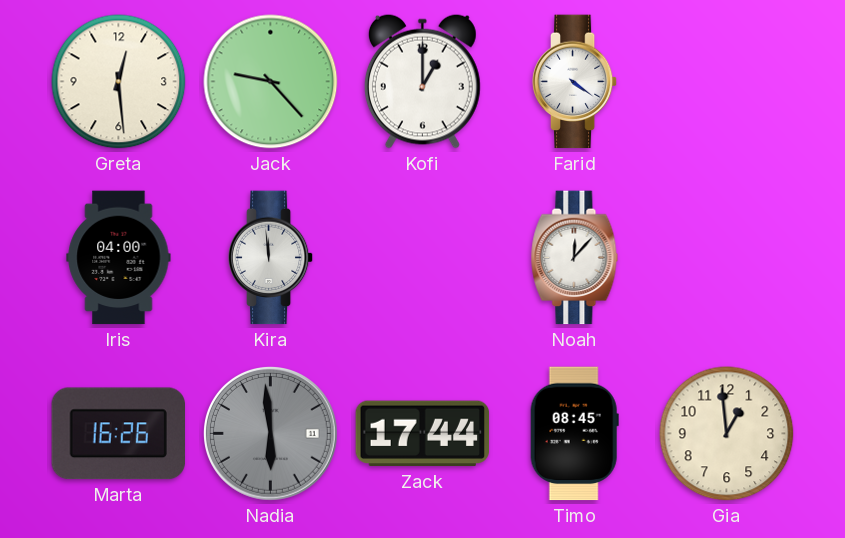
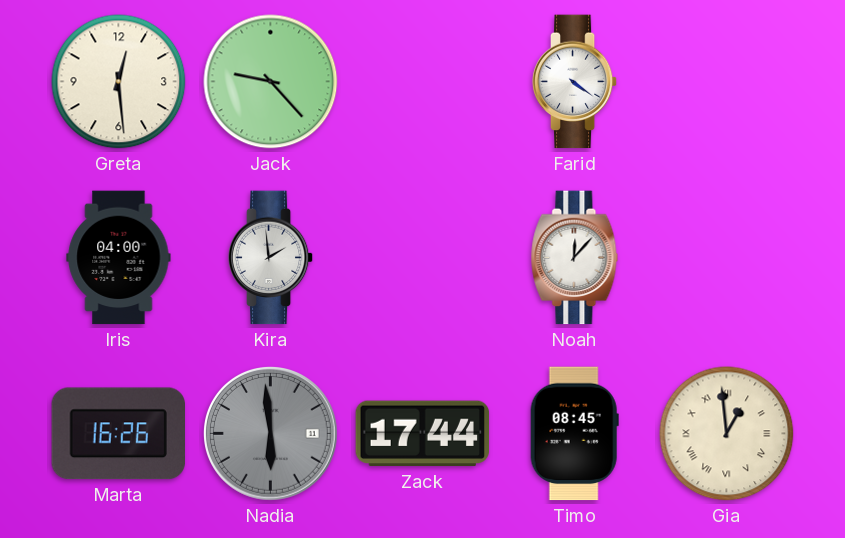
Kofi: 1:00 -> none
Kira: 11:59 -> 1:59
Gia numerals: Arabic -> Roman
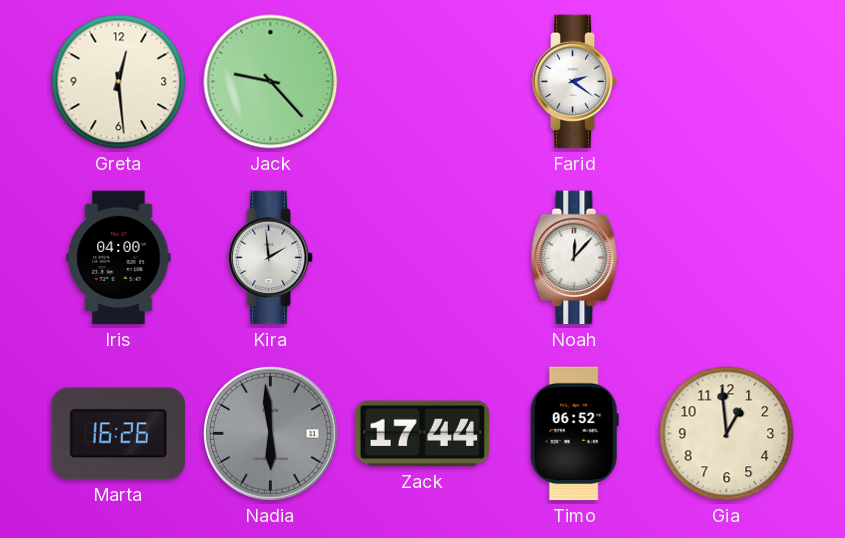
Farid: 4:21 -> 2:21
Timo: 08:45 -> 06:52
Gia numerals: Roman -> Arabic
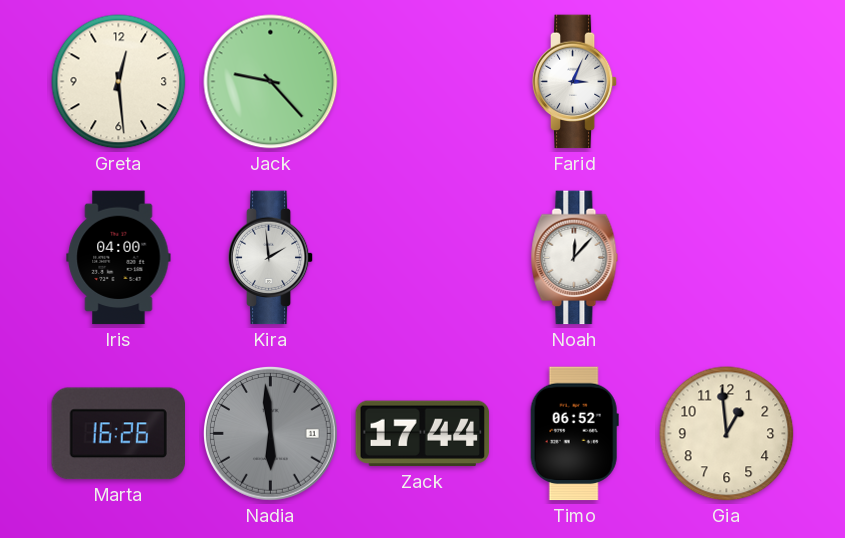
Farid: 2:21 -> 3:04
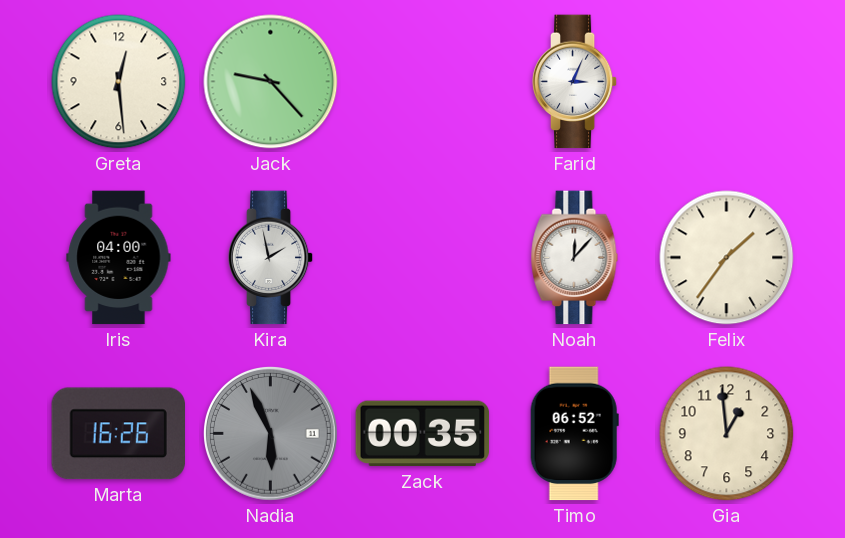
Kira: 1:59 -> 1:58
Felix: none -> 1:36
Nadia: 5:59 -> 5:56
Zack: 17:44 -> 00:35
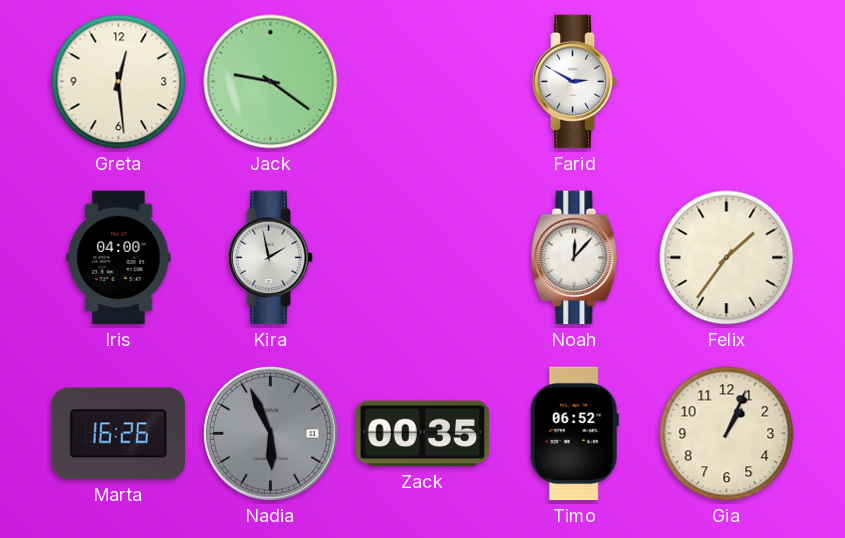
Jack: 9:23 -> 9:21
Farid: 3:04 -> 2:50
Gia: 12:59 -> 1:04
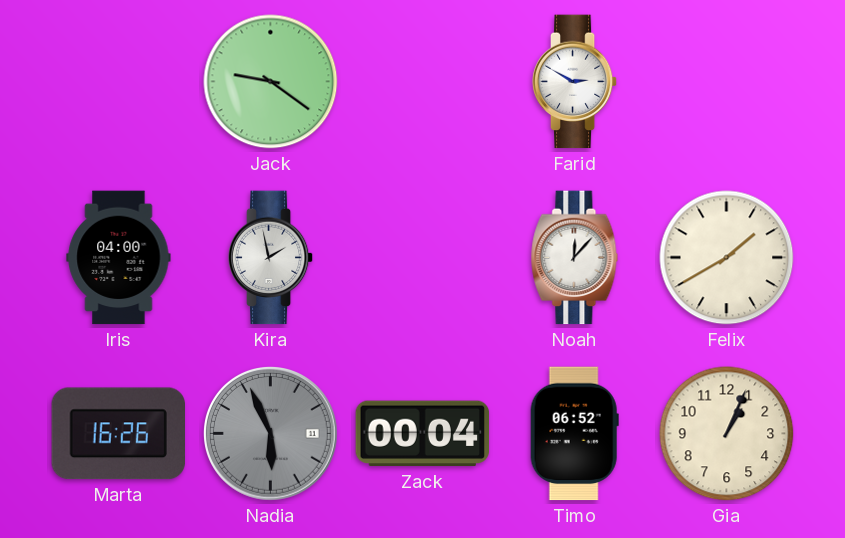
Greta: 12:29 -> none
Felix: 1:36 -> 1:40
Zack: 00:35 -> 00:04
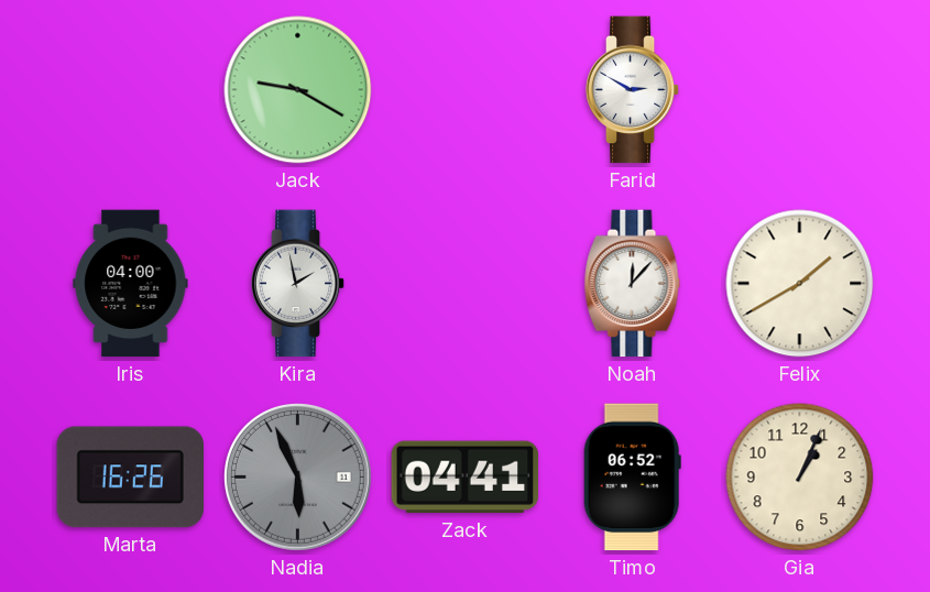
Jack: 9:21 -> 9:20
Zack: 00:04 -> 04:41
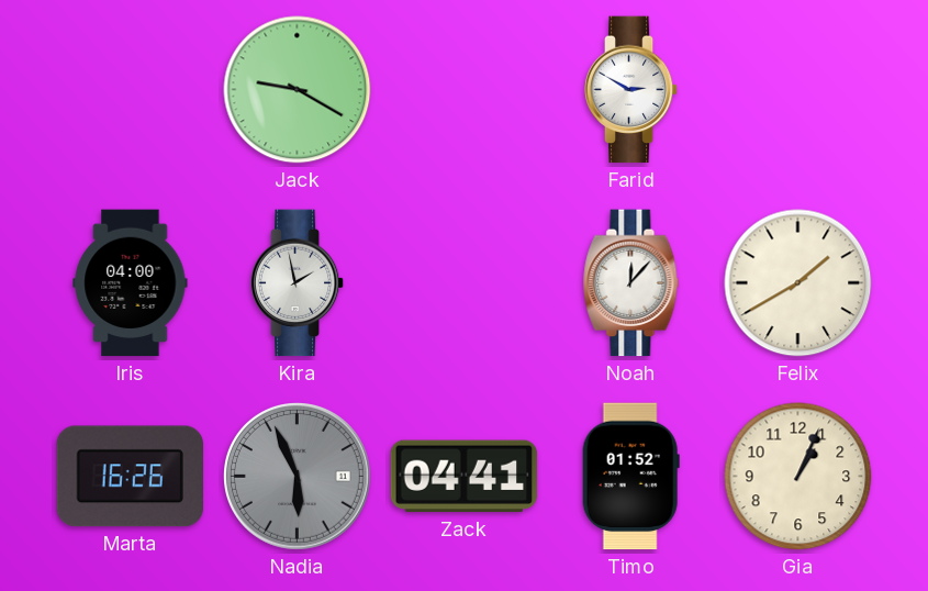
Timo: 06:52 -> 01:52
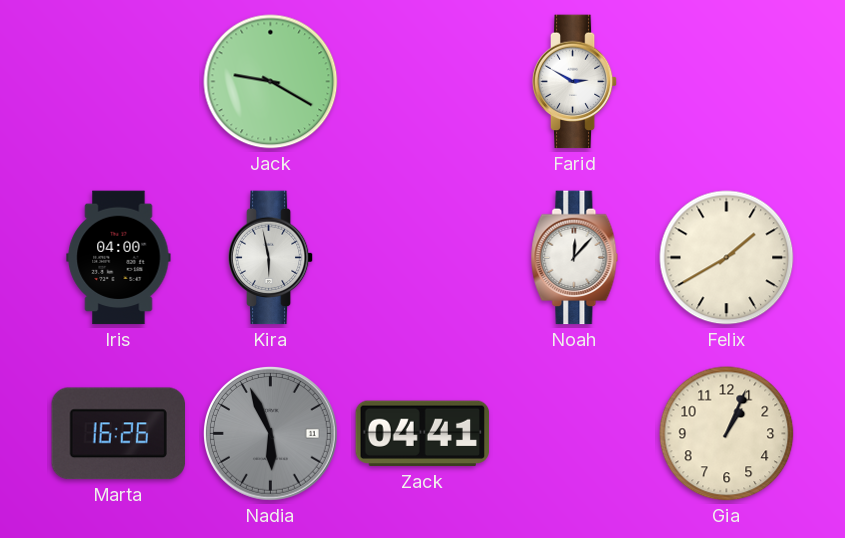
Kira: 1:58 -> 5:58
Timo: 01:52 -> none
